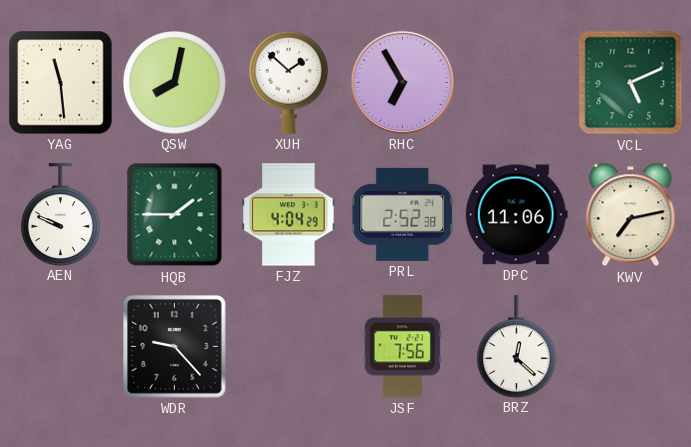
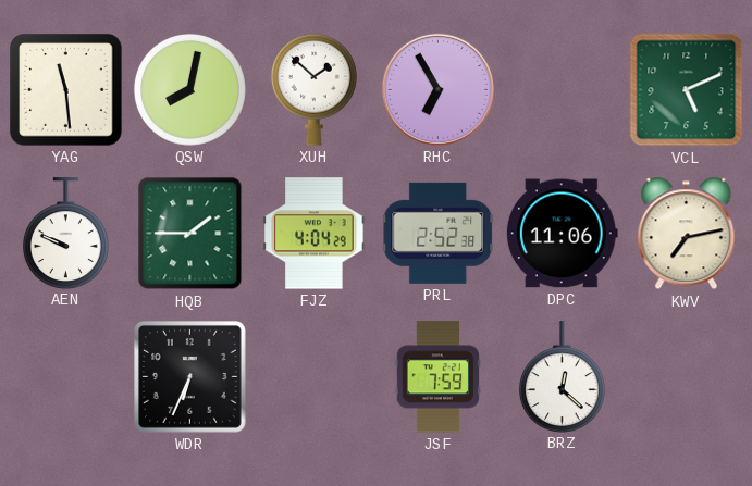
WDR: 9:23 -> 6:34
JSF: 7:56 -> 7:59
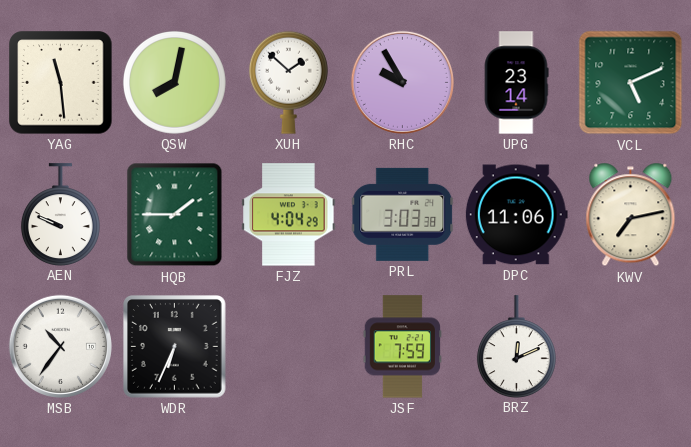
RHC: 6:55 -> 9:55
UPG: none -> 23:14
PRL: 2:52 -> 3:03
MSB: none -> 10:36
BRZ: 12:22 -> 12:11
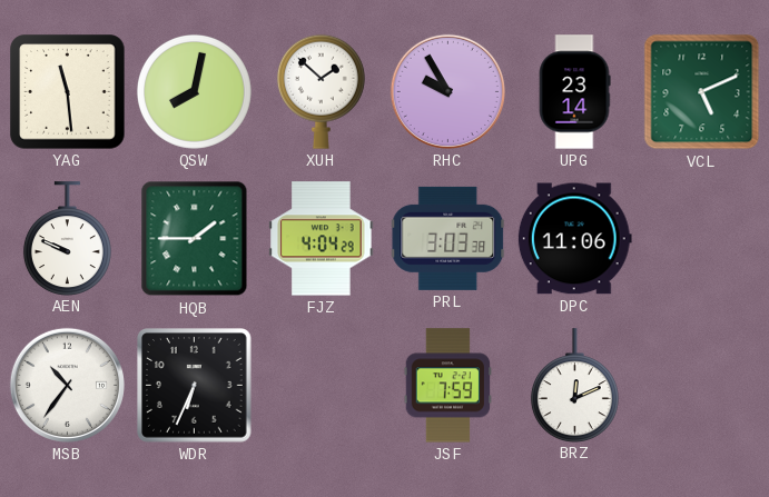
KWV: 7:13 -> none
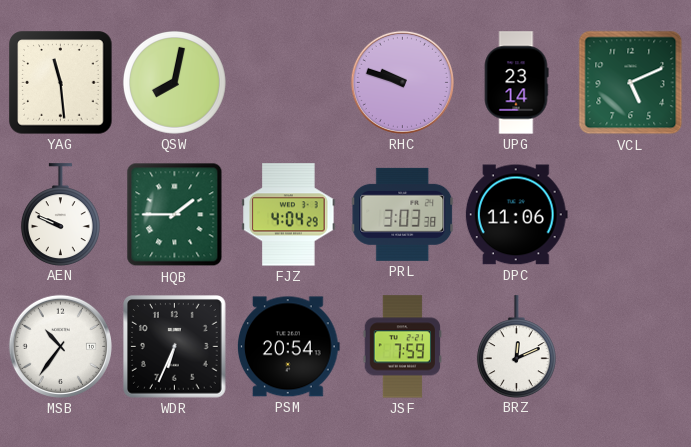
XUH: 1:52 -> none
RHC: 9:55 -> 9:48
PSM: none -> 20:54
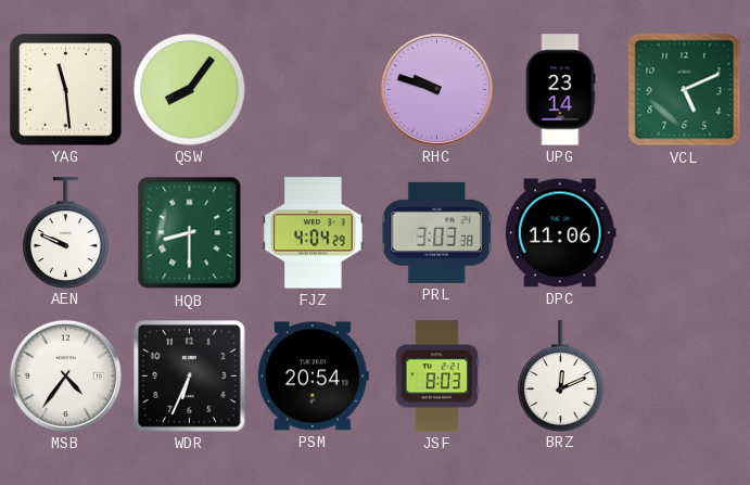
QSW: 8:02 -> 8:06
HQB: 1:45 -> 8:30
MSB: 10:36 -> 4:36
JSF: 7:59 -> 8:03
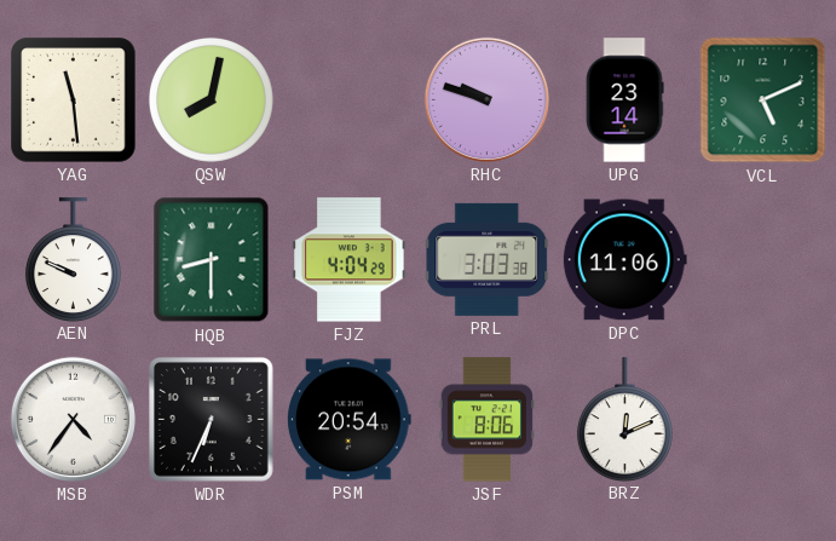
QSW: 8:06 -> 8:02
JSF: 8:03 -> 8:06
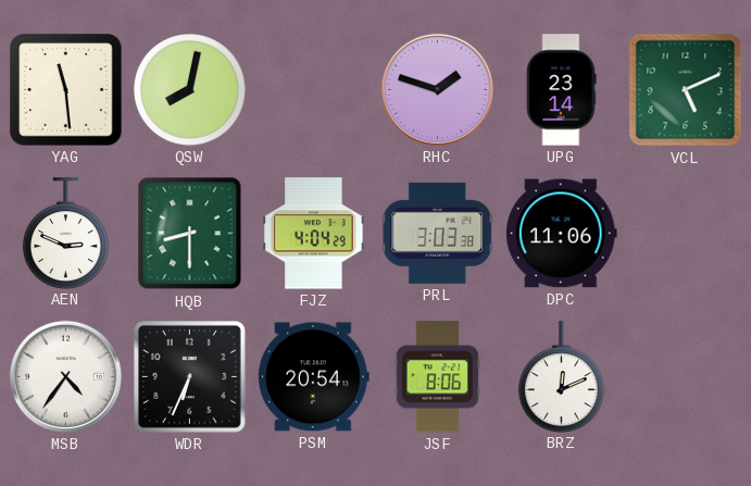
RHC: 9:48 -> 1:48
AEN: 9:49 -> 2:49
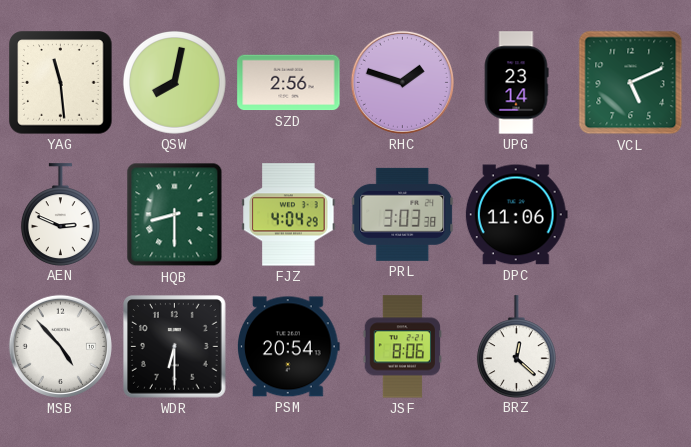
SZD: none -> 2:56
MSB: 4:36 -> 4:53
WDR: 6:34 -> 6:30
BRZ: 12:11 -> 12:22
